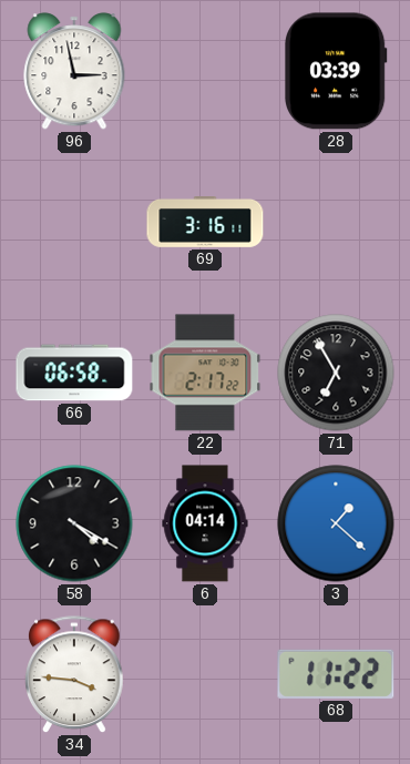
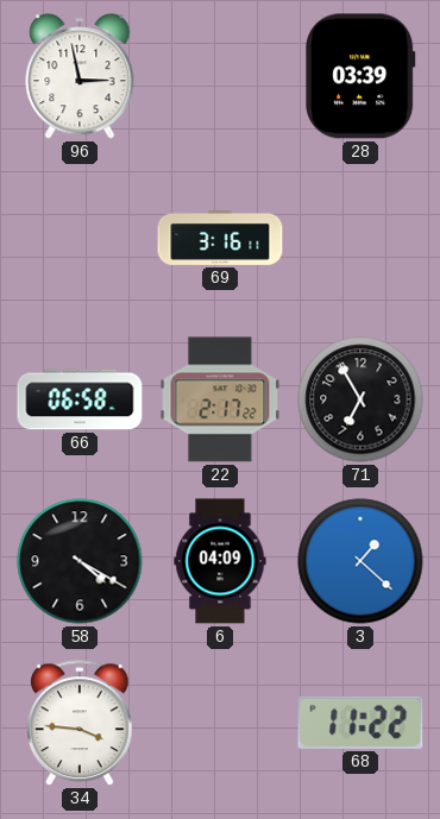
6: 04:14 -> 04:09
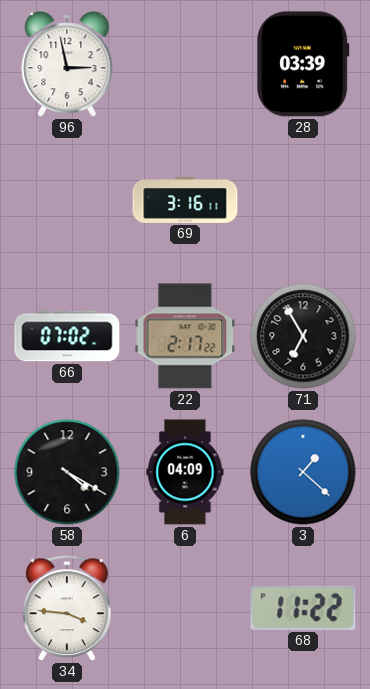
66: 06:58 -> 07:02
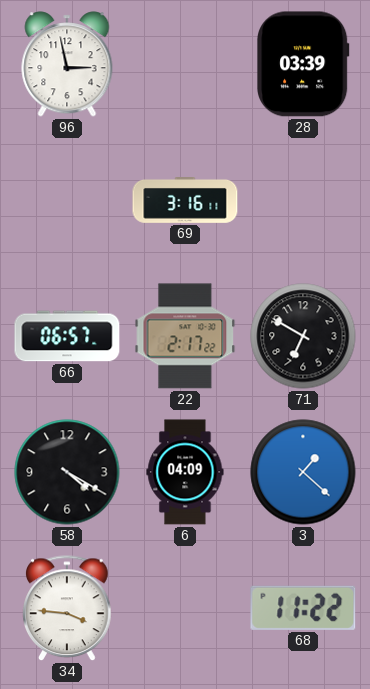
66: 07:02 -> 06:57
71: 6:55 -> 6:50
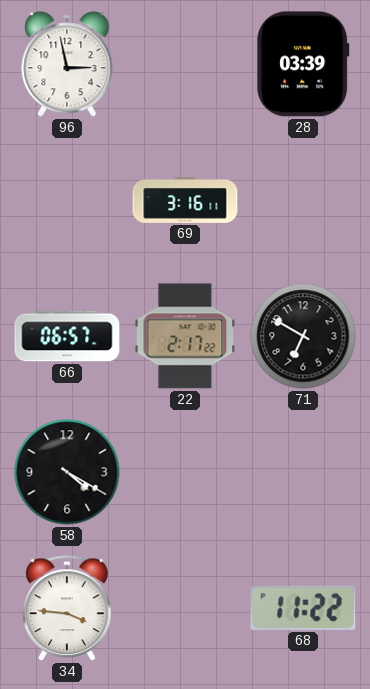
6: 04:09 -> none
3: 1:22 -> none
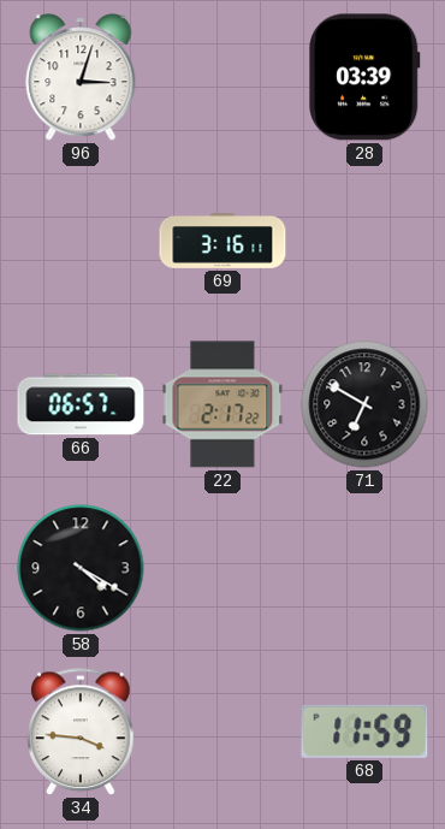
96: 2:58 -> 3:03
68: 11:22 -> 11:59
